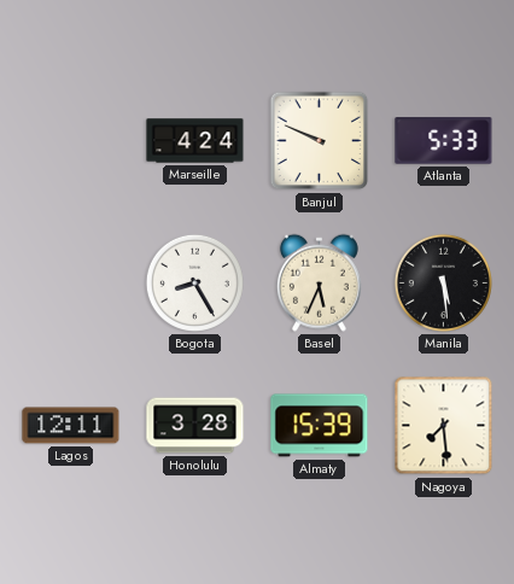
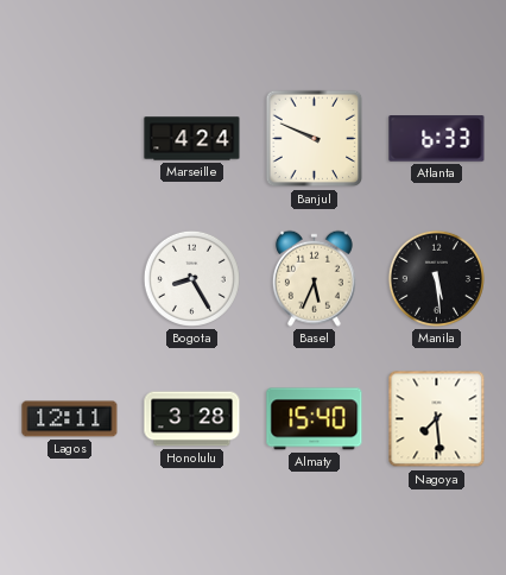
Atlanta: 5:33 -> 6:33
Almaty: 15:39 -> 15:40
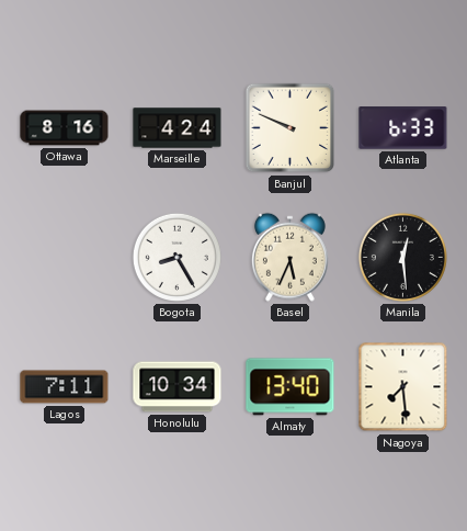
Ottawa: none -> 8:16
Manila: 5:29 -> 12:29
Lagos: 12:11 -> 7:11
Honolulu: 3:28 -> 10:34
Almaty: 15:40 -> 13:40
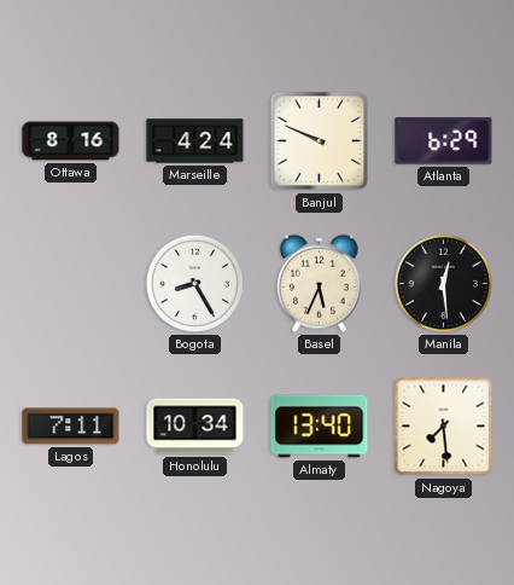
Atlanta: 6:33 -> 6:29
